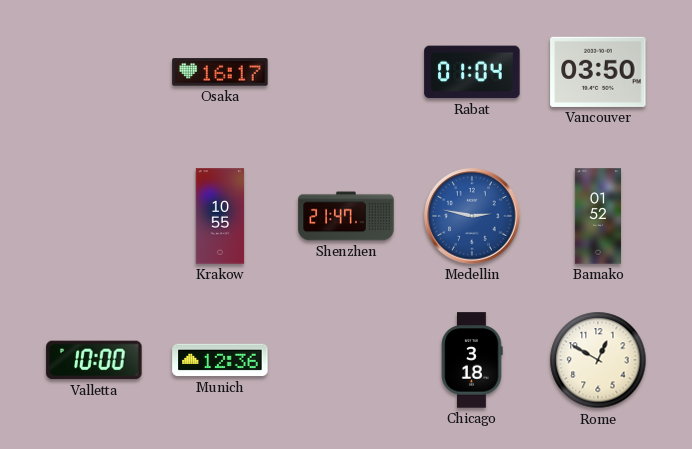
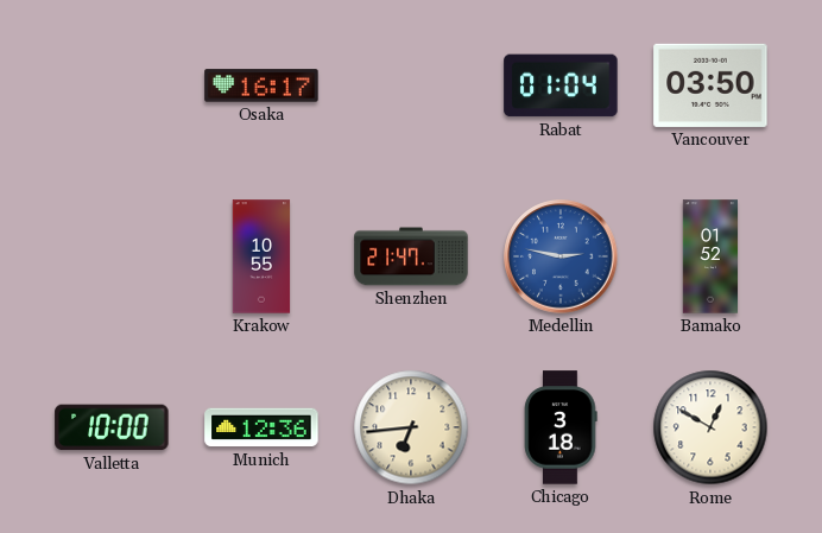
Dhaka: none -> 6:44
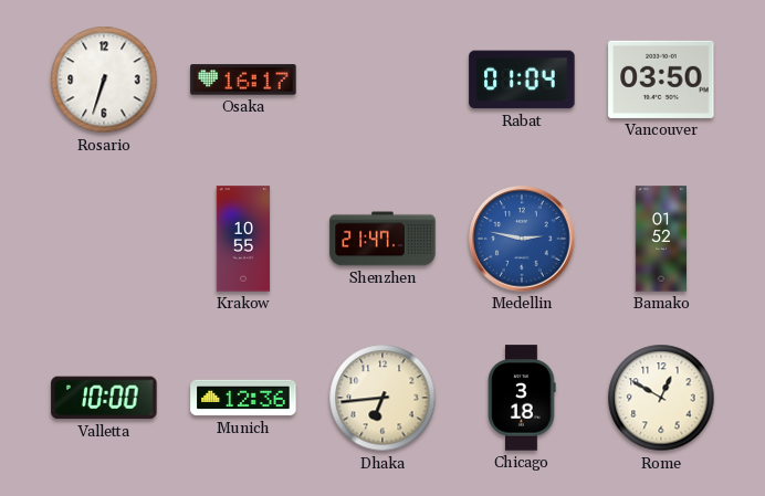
Rosario: none -> 6:33
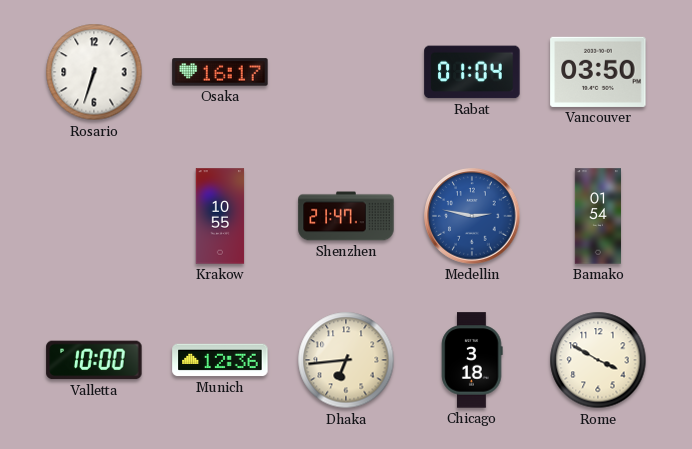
Bamako: 01:52 -> 01:54
Rome: 12:50 -> 3:50
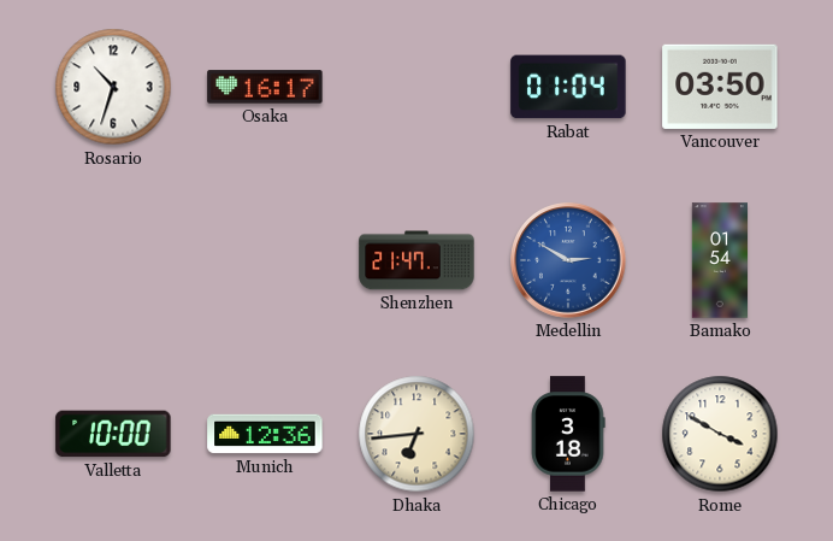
Rosario: 6:33 -> 10:33
Krakow: 10:55 -> none
Medellin: 2:47 -> 2:50
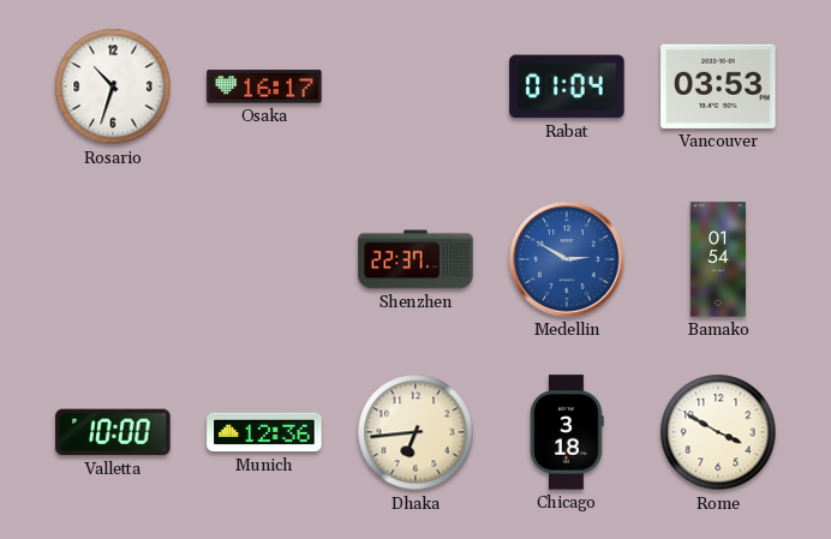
Vancouver: 03:50 -> 03:53
Shenzhen: 21:47 -> 22:37
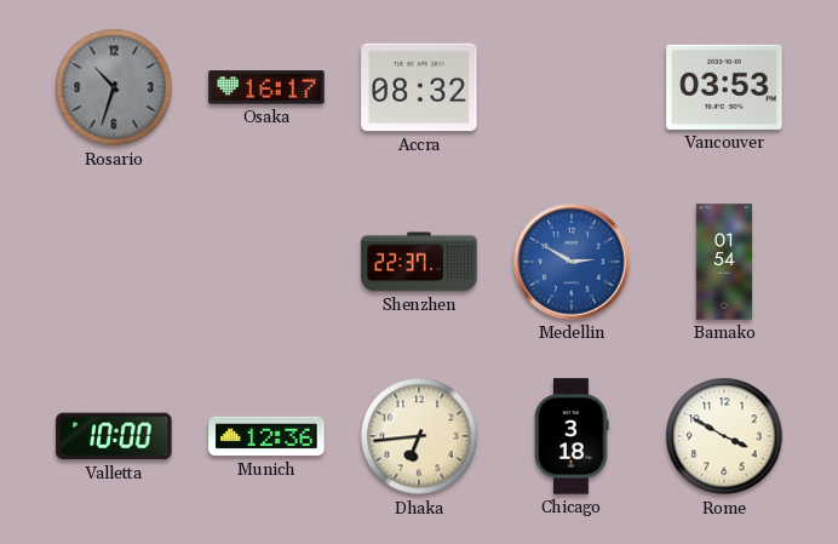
Rosario dial: white -> grey
Accra: none -> 08:32
Rabat: 01:04 -> none
